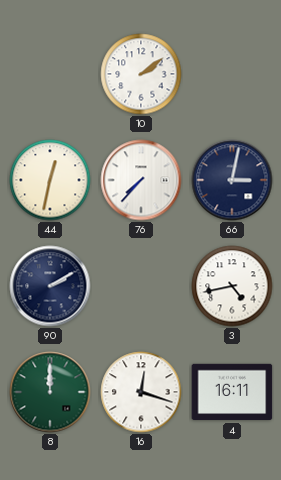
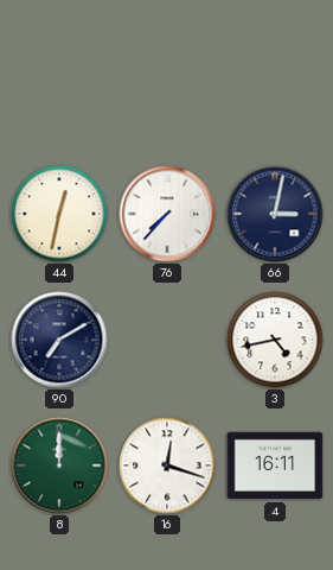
10: 2:09 -> none
90: 2:10 -> 7:10
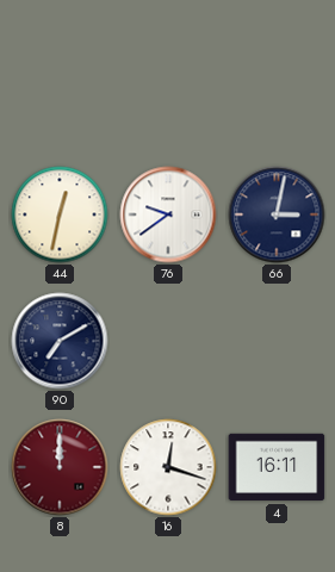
76: 7:37 -> 9:39
3: 4:43 -> none
8 dial: green -> burgundy
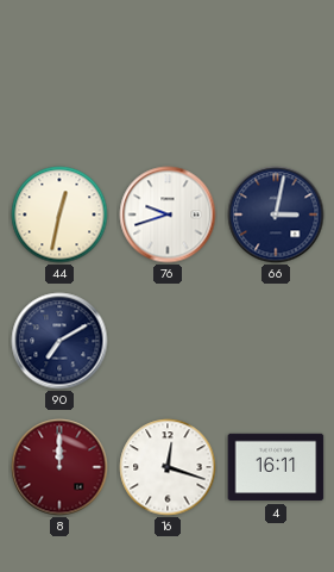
76: 9:39 -> 9:42
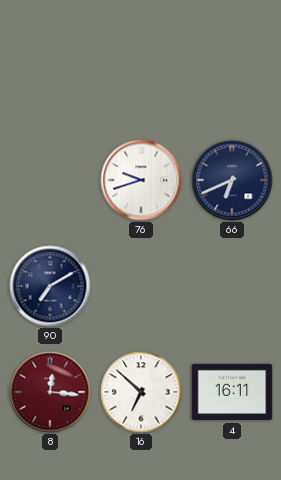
44: 12:32 -> none
66: 3:02 -> 6:41
8: 12:00 -> 12:16
16: 12:18 -> 6:52
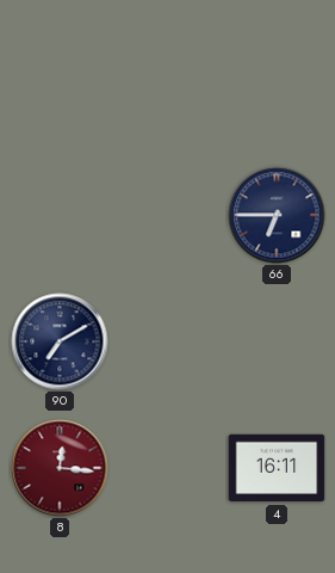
76: 9:42 -> none
66: 6:41 -> 6:45
16: 6:52 -> none
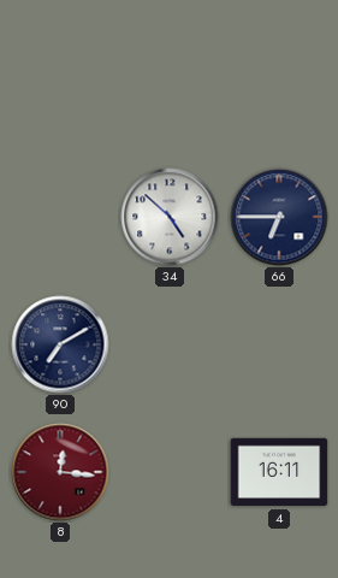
34: none -> 4:52
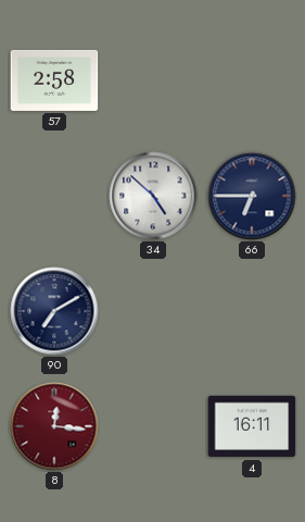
57: none -> 2:58
